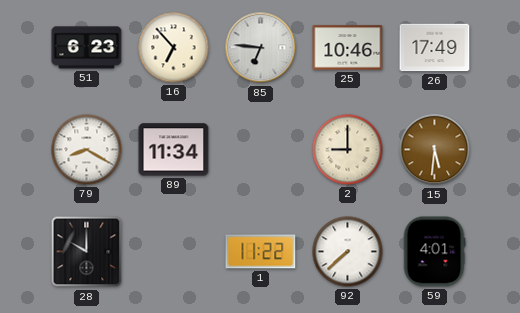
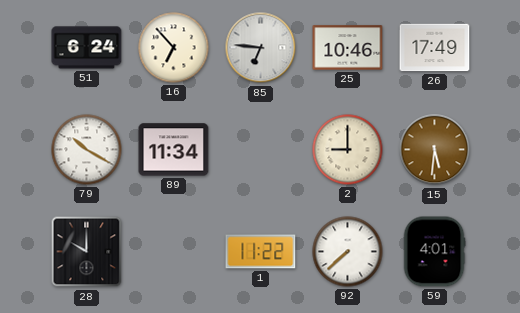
51: 6:23 -> 6:24
79: 8:20 -> 10:20
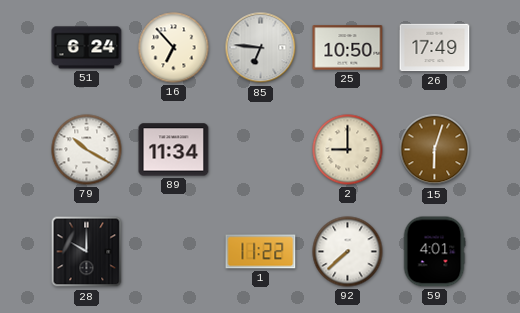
25: 10:46 -> 10:50
15: 5:31 -> 6:03
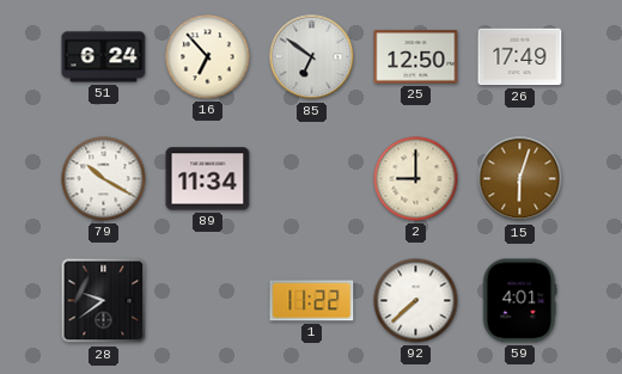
85: 6:46 -> 6:51
25: 10:50 -> 12:50
28: 10:00 -> 9:39
